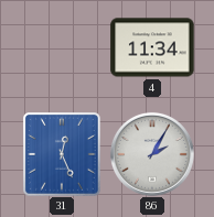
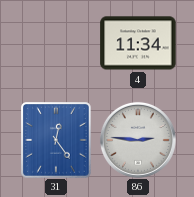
31: 12:26 -> 12:24
86: 2:05 -> 2:46
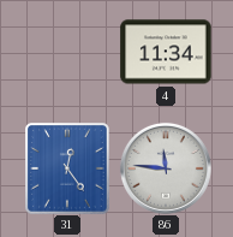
86: 2:46 -> 11:46
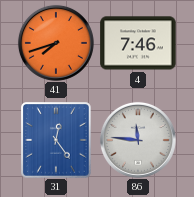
41: none -> 7:42
4: 11:34 -> 7:46
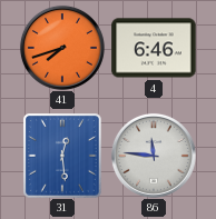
4: 7:46 -> 6:46
31: 12:24 -> 12:29
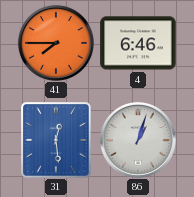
41: 7:42 -> 7:45
86: 11:46 -> 1:03
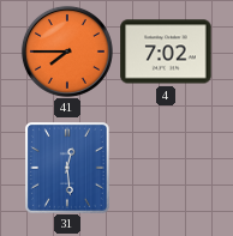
4: 6:46 -> 7:02
86: 1:03 -> none
